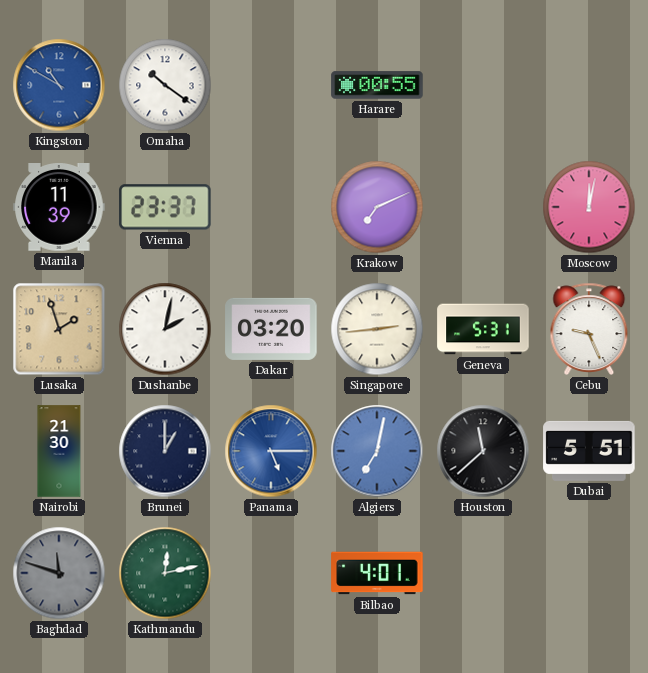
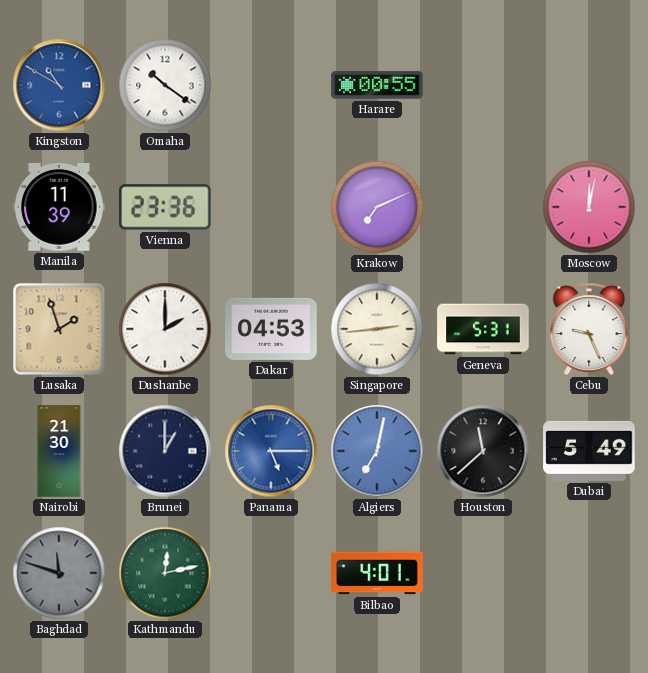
Vienna: 23:37 -> 23:36
Dushanbe: 2:02 -> 2:00
Dakar: 03:20 -> 04:53
Dubai: 5:51 -> 5:49
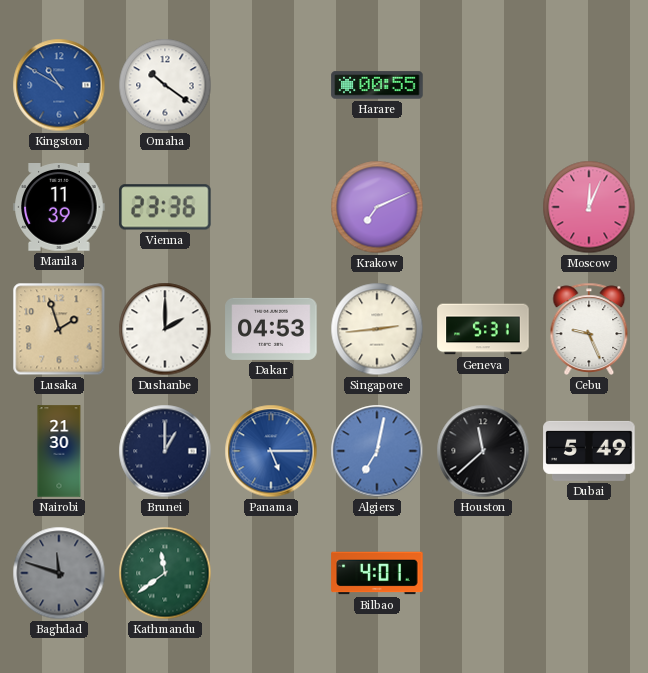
Moscow: 12:02 -> 12:04
Kathmandu: 12:13 -> 11:39
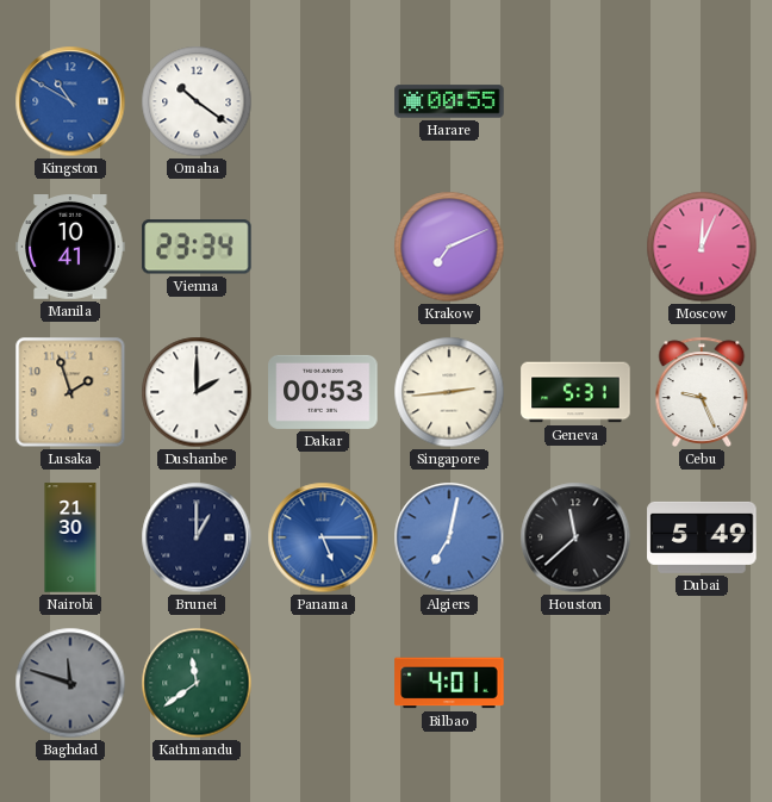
Manila: 11:39 -> 10:41
Vienna: 23:36 -> 23:34
Dakar: 04:53 -> 00:53
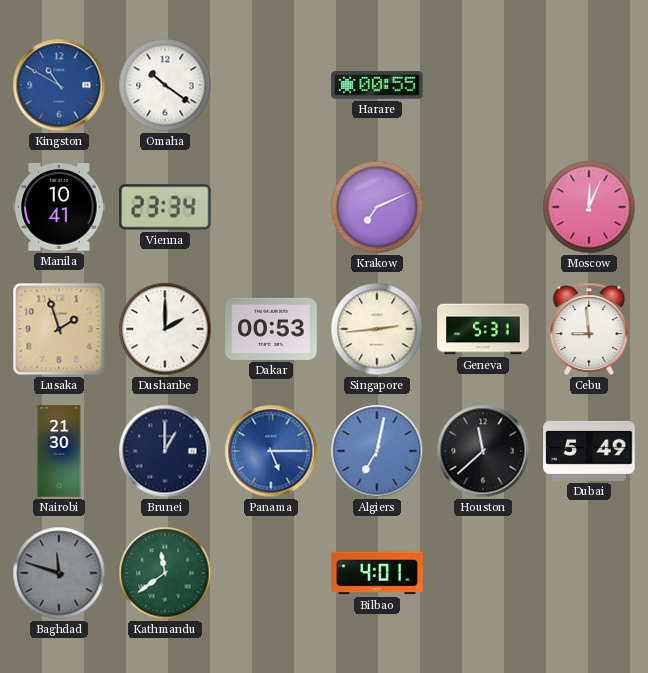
Cebu: 9:26 -> 8:59
